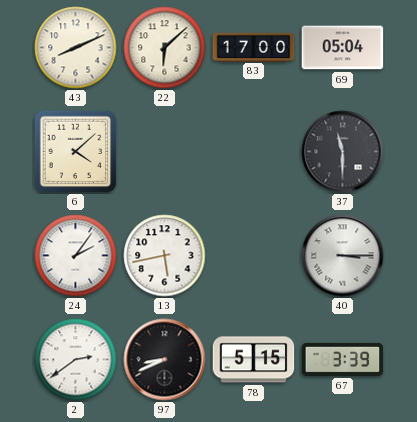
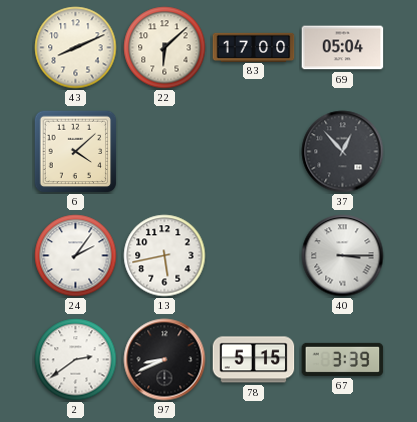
37: 11:30 -> 12:53
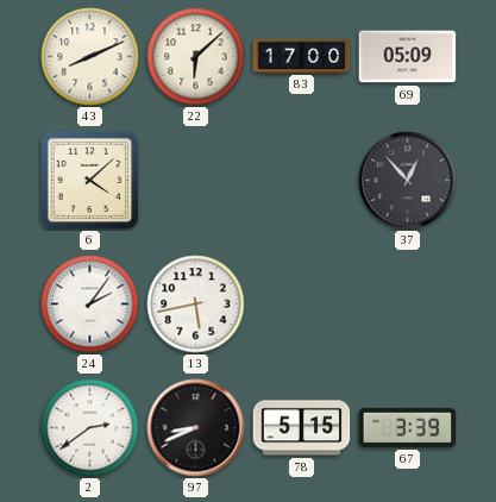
69: 05:04 -> 05:09
40: 3:15 -> none
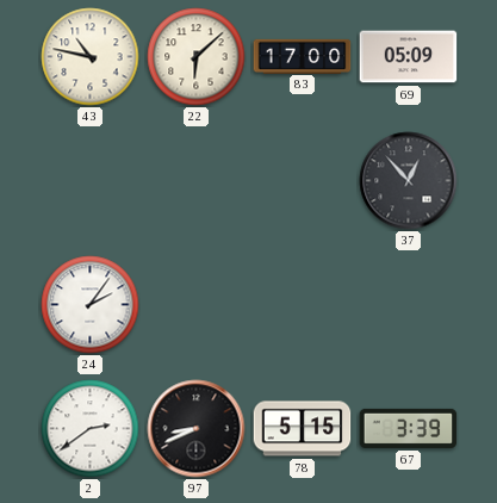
43: 8:11 -> 10:47
6: 4:08 -> none
13: 5:43 -> none
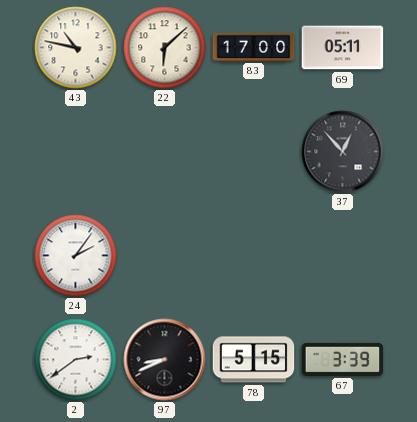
69: 05:09 -> 05:11
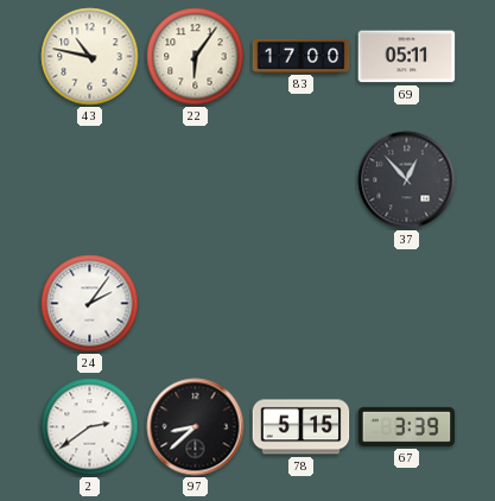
22: 6:08 -> 6:06
97: 8:41 -> 8:38
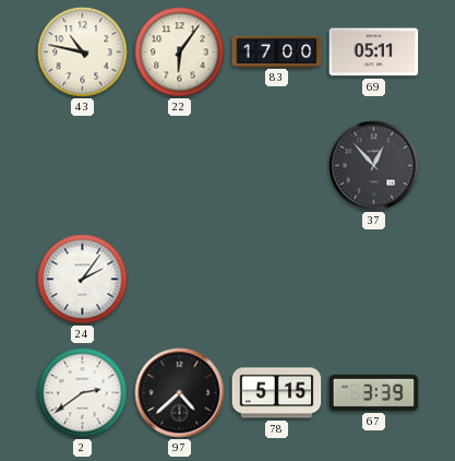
97: 8:38 -> 4:38
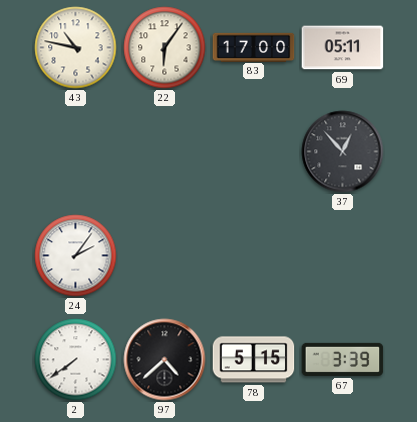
2: 2:39 -> 7:39
